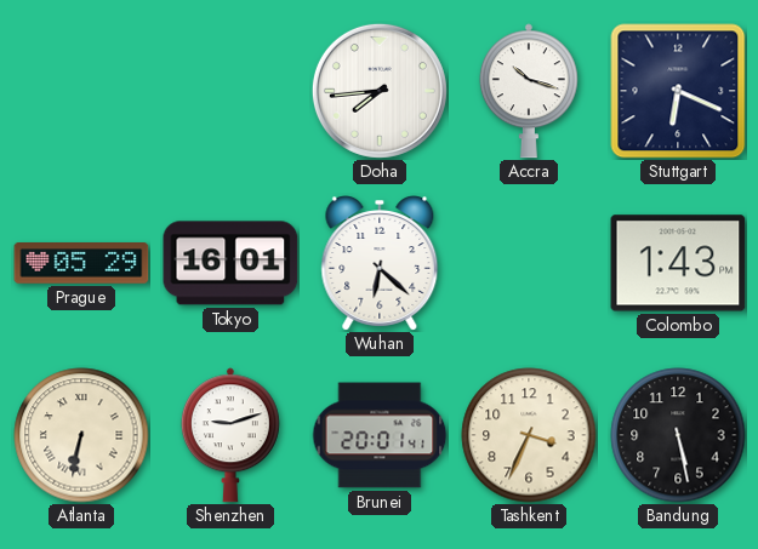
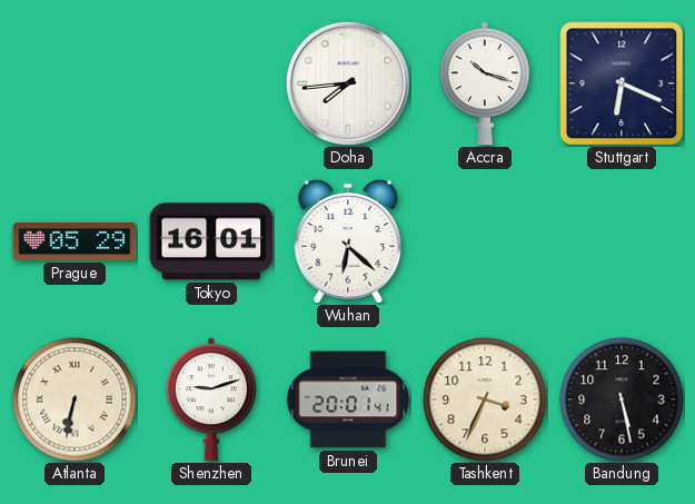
Colombo: 1:43 -> none
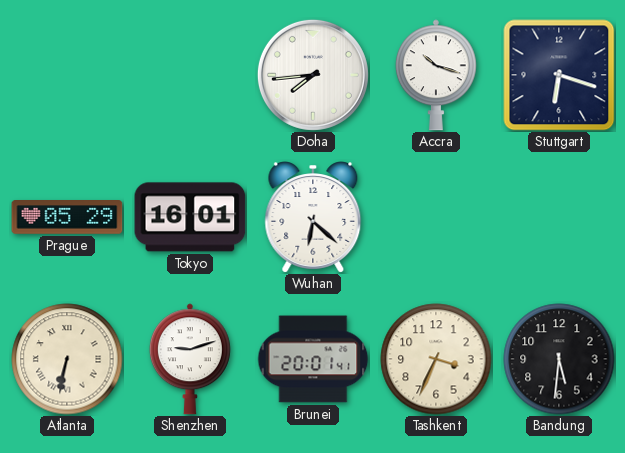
Stuttgart: 6:19 -> 6:18
Bandung: 5:28 -> 5:31
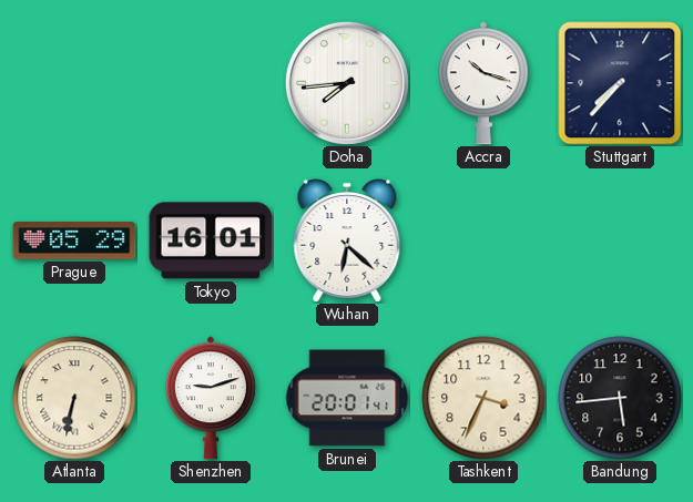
Stuttgart: 6:18 -> 7:37
Bandung: 5:31 -> 5:44
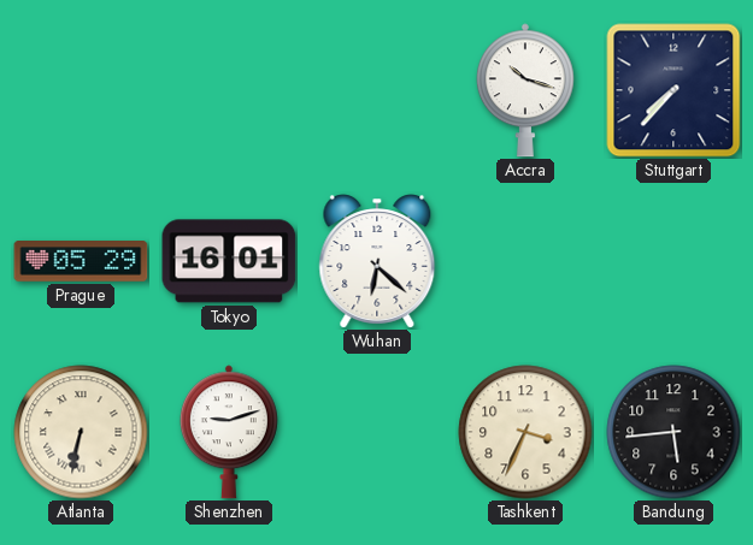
Doha: 7:44 -> none
Brunei: 20:01 -> none
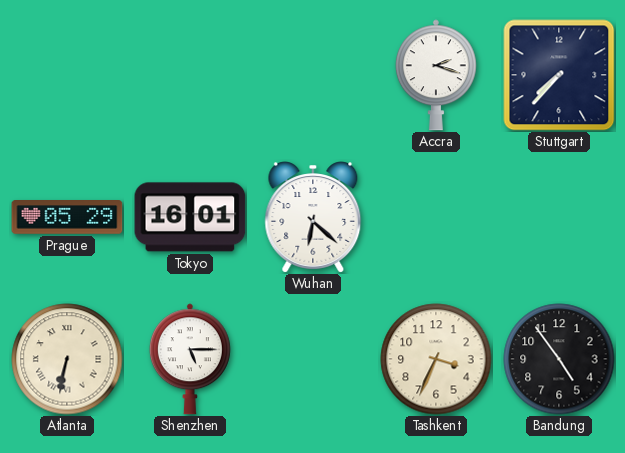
Accra: 10:18 -> 2:18
Shenzhen: 9:12 -> 5:15
Bandung: 5:44 -> 4:54
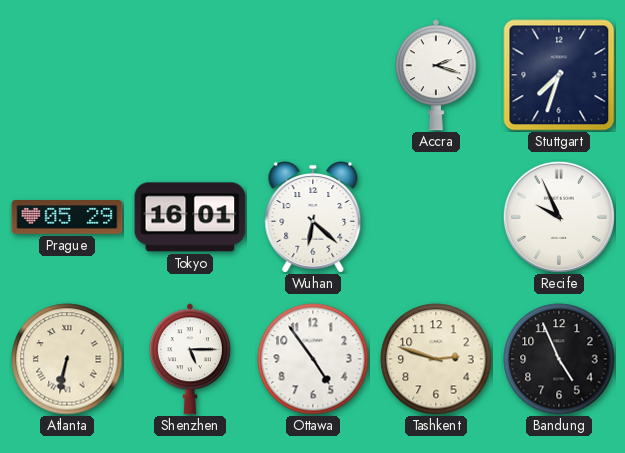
Stuttgart: 7:37 -> 7:33
Recife: none -> 9:56
Ottawa: none -> 4:54
Tashkent: 3:34 -> 2:48
Bandung: 4:54 -> 4:56
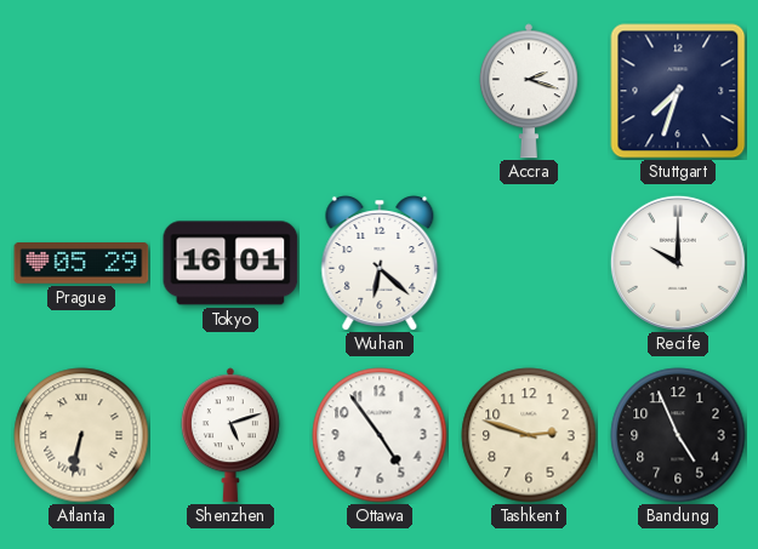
Recife: 9:56 -> 10:00
Shenzhen: 5:15 -> 5:12
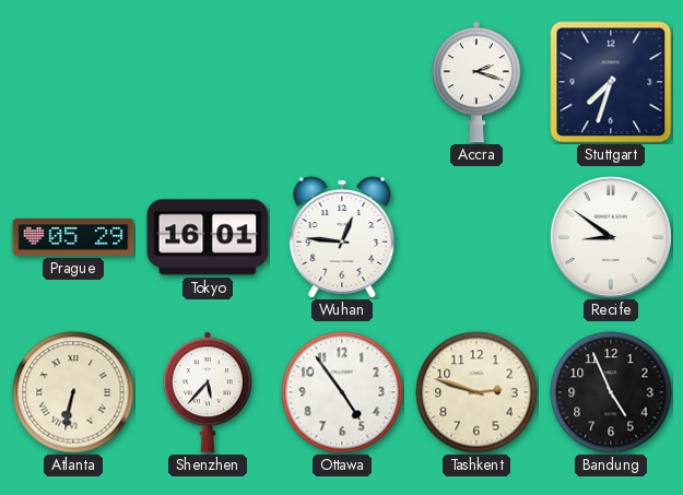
Wuhan: 6:22 -> 12:46
Recife: 10:00 -> 8:51
Shenzhen: 5:12 -> 5:37
